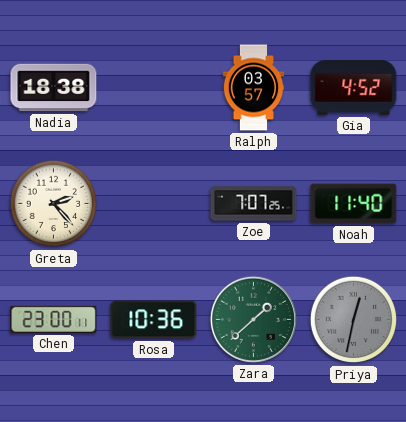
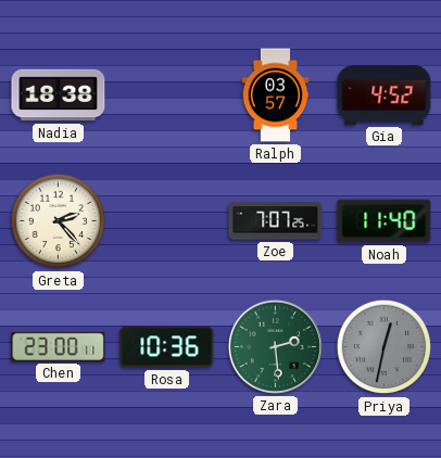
Zara: 1:38 -> 2:29
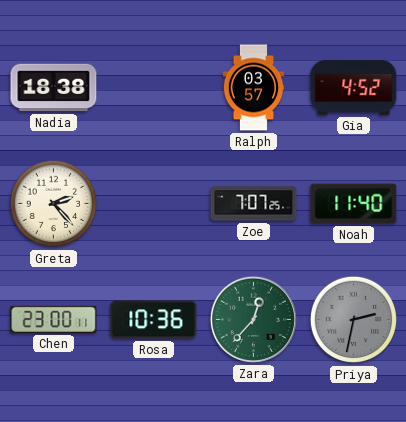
Zara: 2:29 -> 12:37
Priya: 12:32 -> 2:32
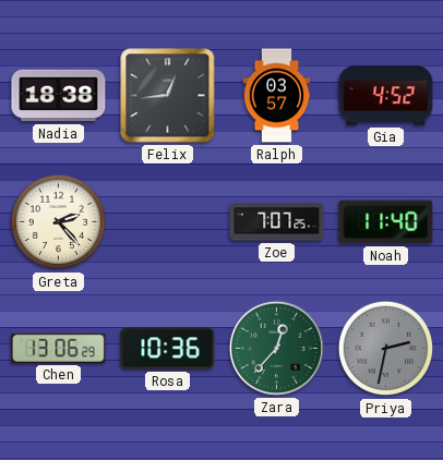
Felix: none -> 12:44
Chen: 23:00 -> 13:06
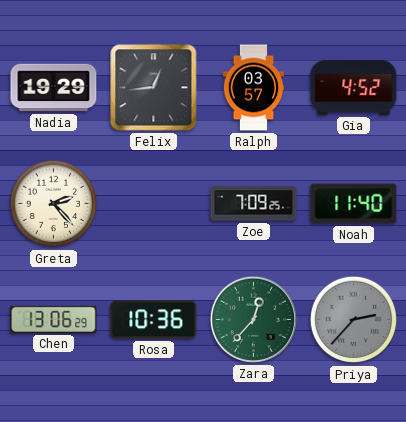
Nadia: 18:38 -> 19:29
Zoe: 7:07 -> 7:09
Priya: 2:32 -> 2:37
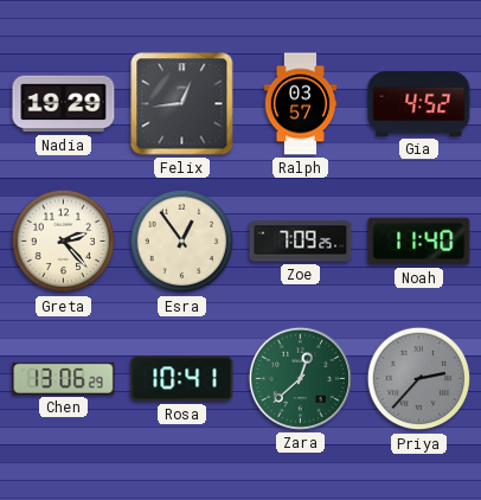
Esra: none -> 12:54
Rosa: 10:36 -> 10:41
Zara: 12:37 -> 12:38
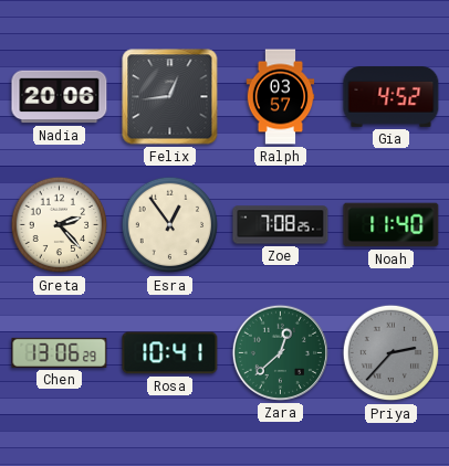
Nadia: 19:29 -> 20:06
Zoe: 7:09 -> 7:08
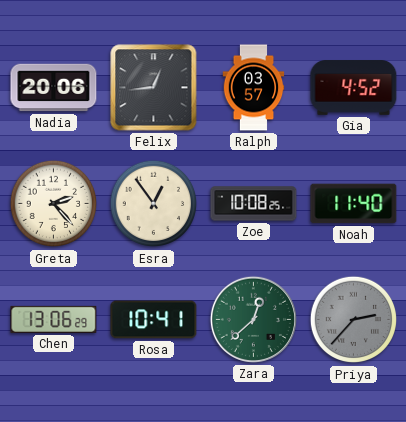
Zoe: 7:08 -> 10:08
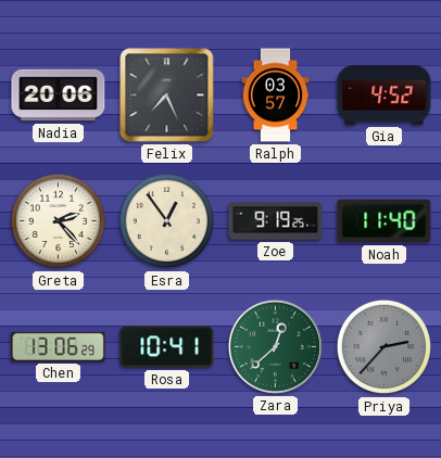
Felix: 12:44 -> 7:26
Zoe: 10:08 -> 9:19
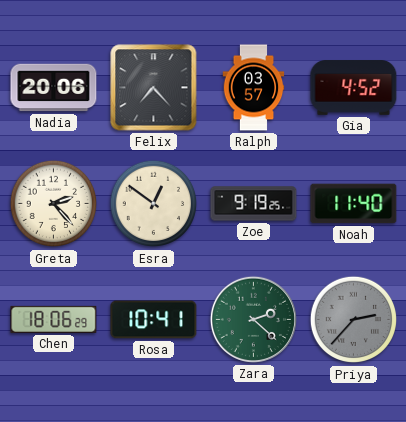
Felix: 7:26 -> 7:23
Esra: 12:54 -> 12:51
Chen: 13:06 -> 18:06
Zara: 12:38 -> 2:22
